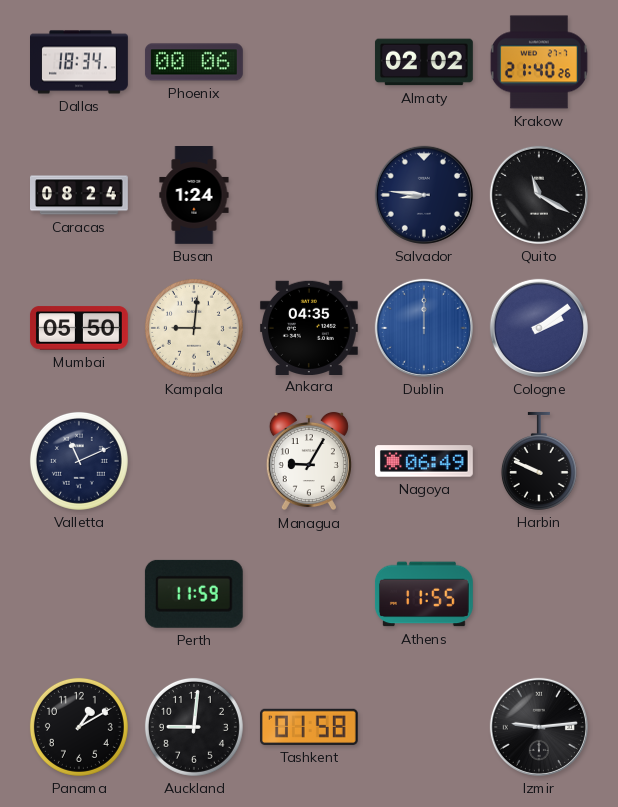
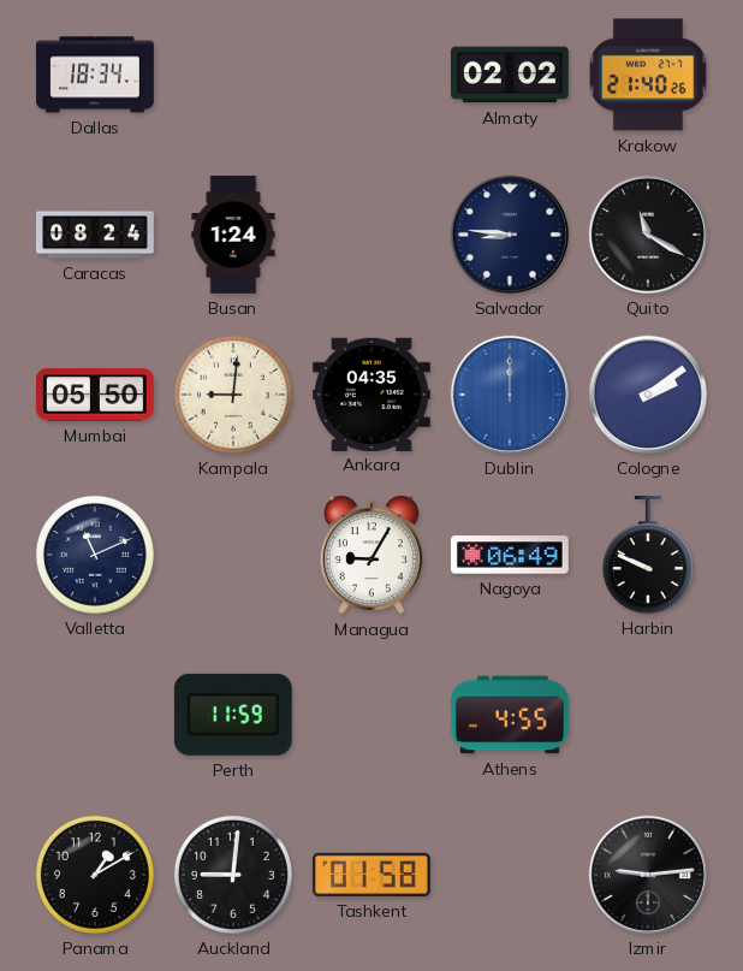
Phoenix: 00:06 -> none
Athens: 11:55 -> 4:55
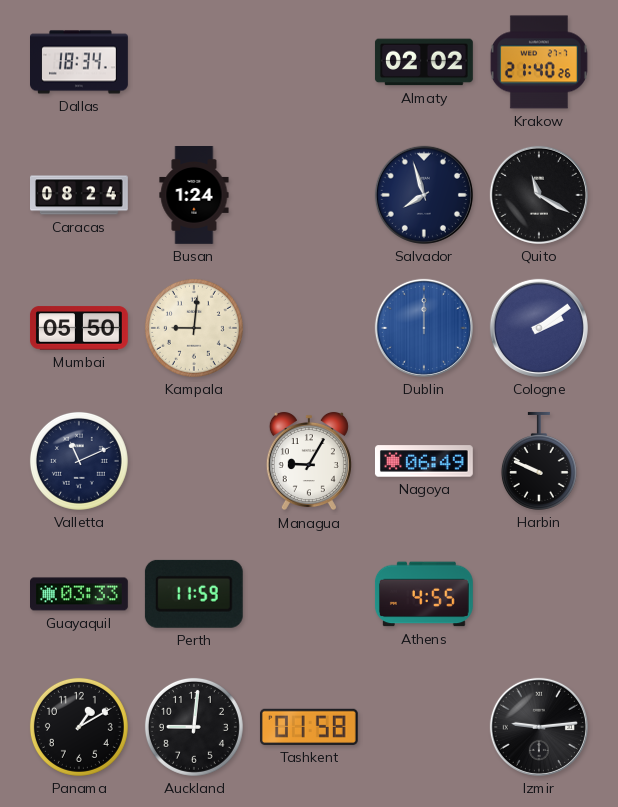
Salvador: 8:46 -> 7:57
Ankara: 04:35 -> none
Guayaquil: none -> 03:33
